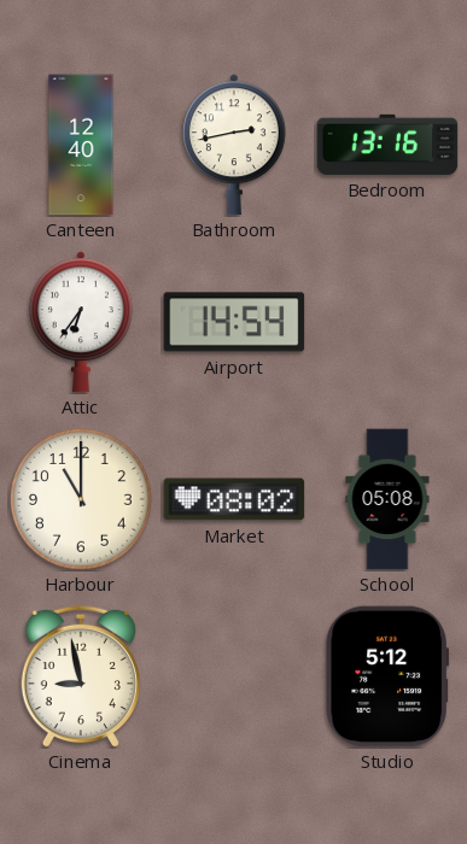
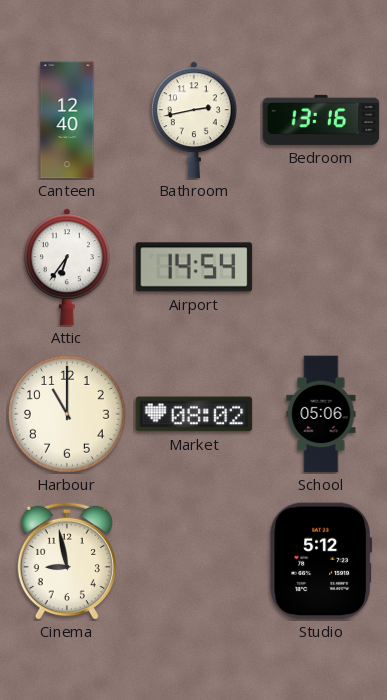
School: 05:08 -> 05:06
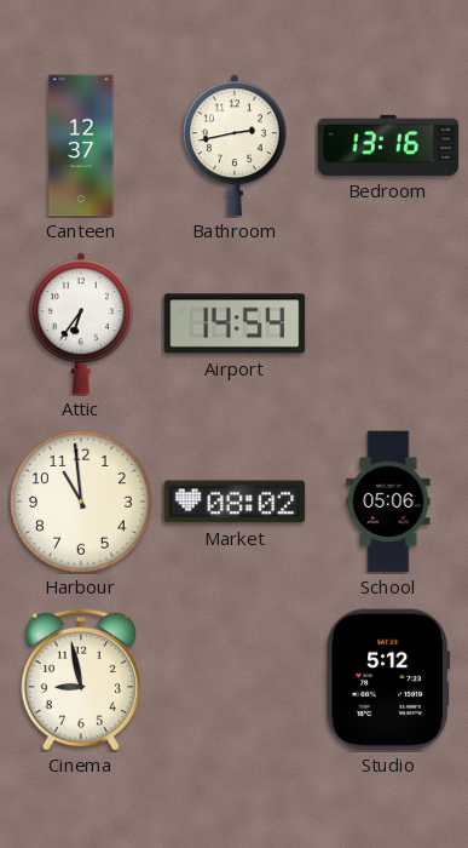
Canteen: 12:40 -> 12:37
Harbour: 11:00 -> 10:59
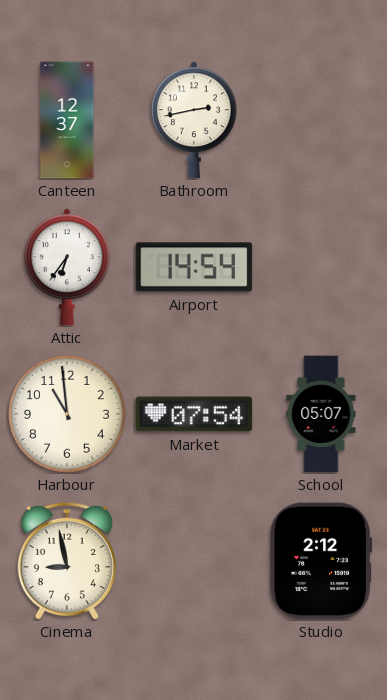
Bedroom: 13:16 -> none
Market: 08:02 -> 07:54
School: 05:06 -> 05:07
Studio: 5:12 -> 2:12
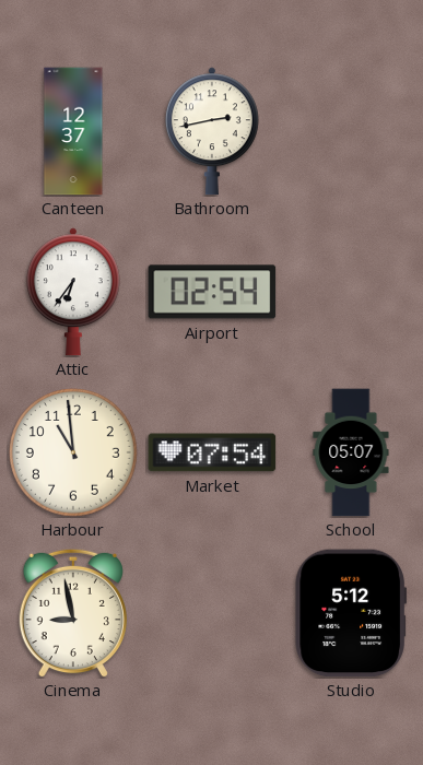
Airport: 14:54 -> 02:54
Studio: 2:12 -> 5:12
